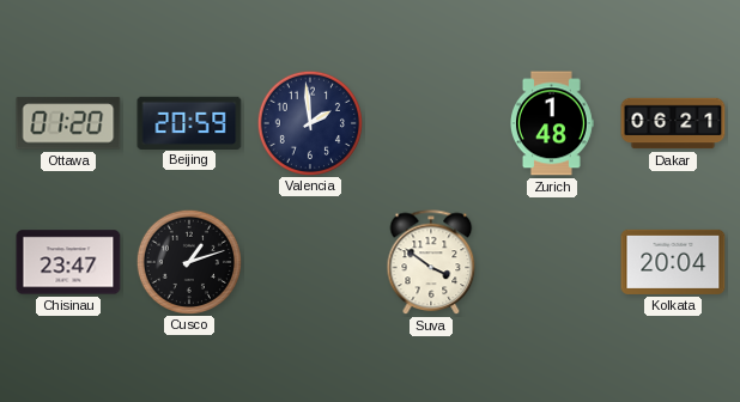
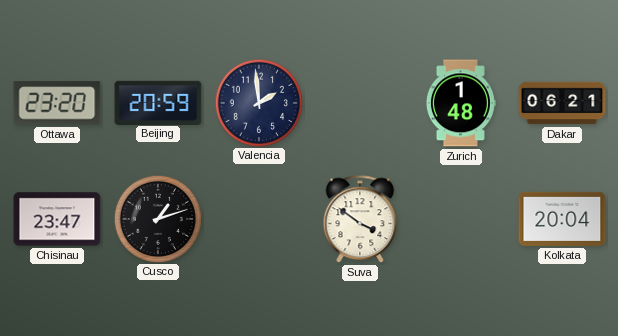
Ottawa: 01:20 -> 23:20
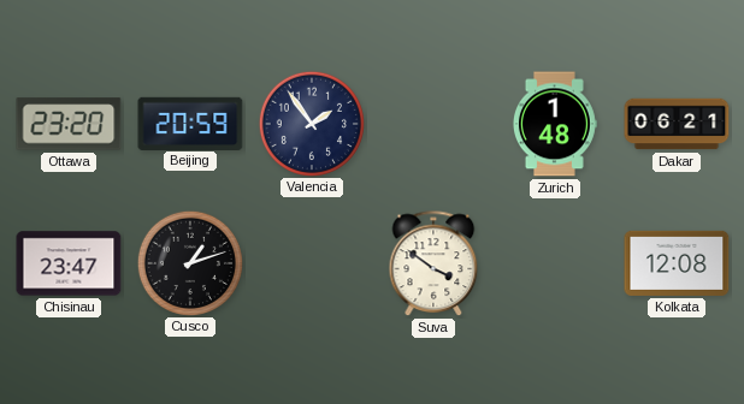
Valencia: 1:59 -> 1:54
Kolkata: 20:04 -> 12:08
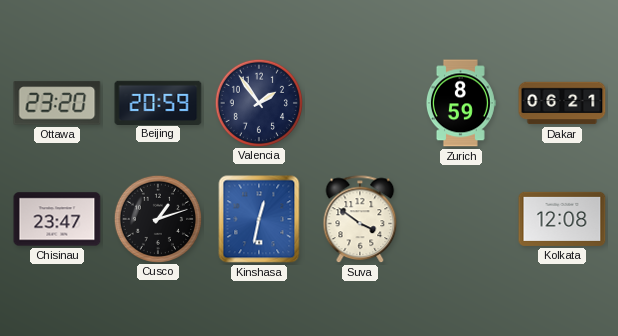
Zurich: 1:48 -> 8:59
Kinshasa: none -> 12:32
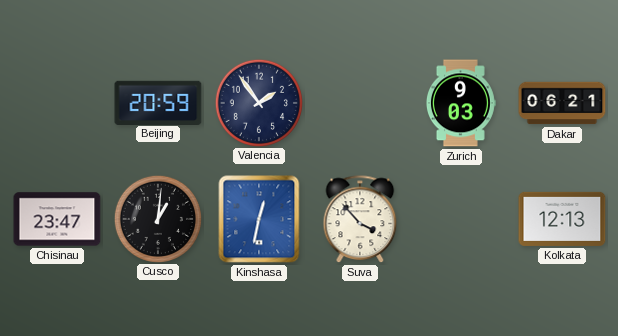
Ottawa: 23:20 -> none
Zurich: 8:59 -> 9:03
Cusco: 1:12 -> 1:01
Suva: 3:51 -> 3:53
Kolkata: 12:08 -> 12:13
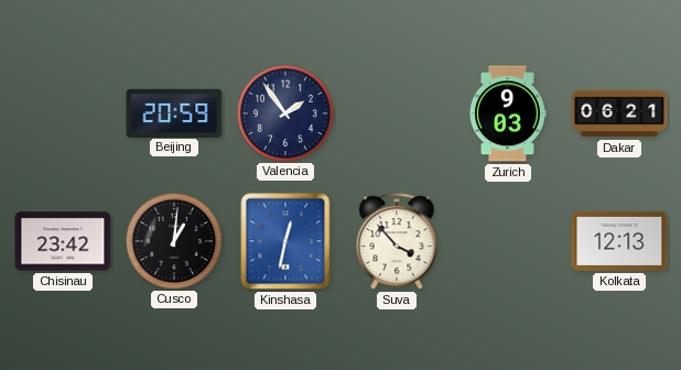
Chisinau: 23:47 -> 23:42
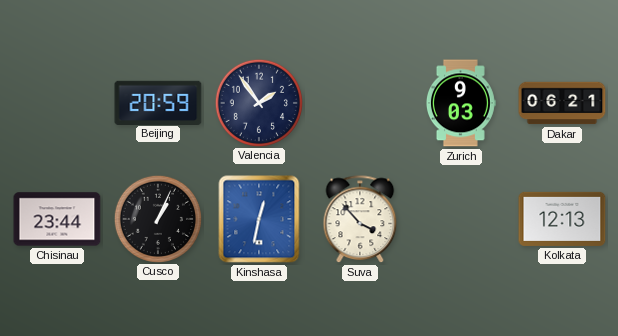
Chisinau: 23:42 -> 23:44
Cusco: 1:01 -> 1:04
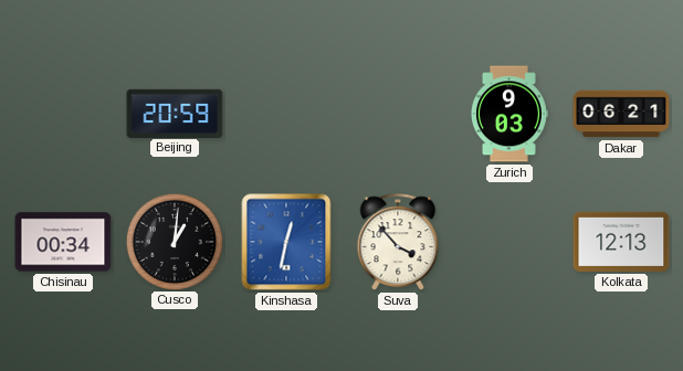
Valencia: 1:54 -> none
Chisinau: 23:44 -> 00:34
Cusco: 1:04 -> 1:01
